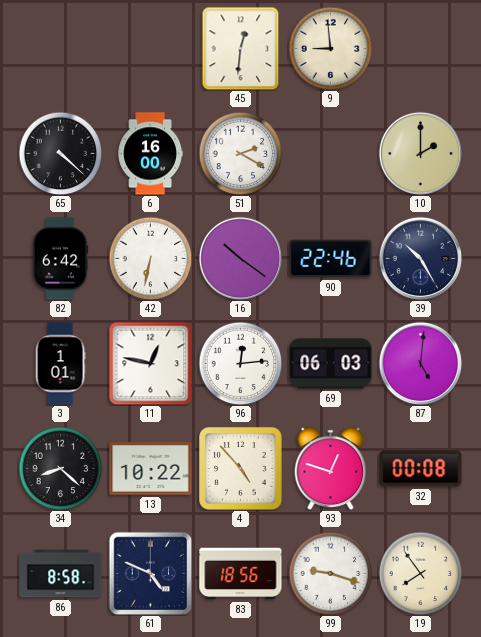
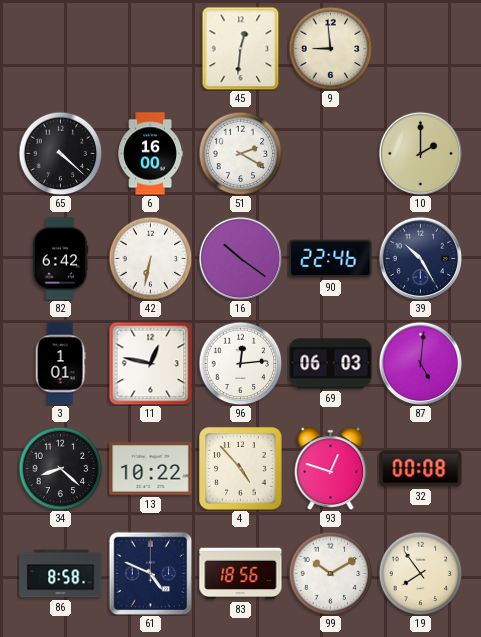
99: 9:18 -> 10:10
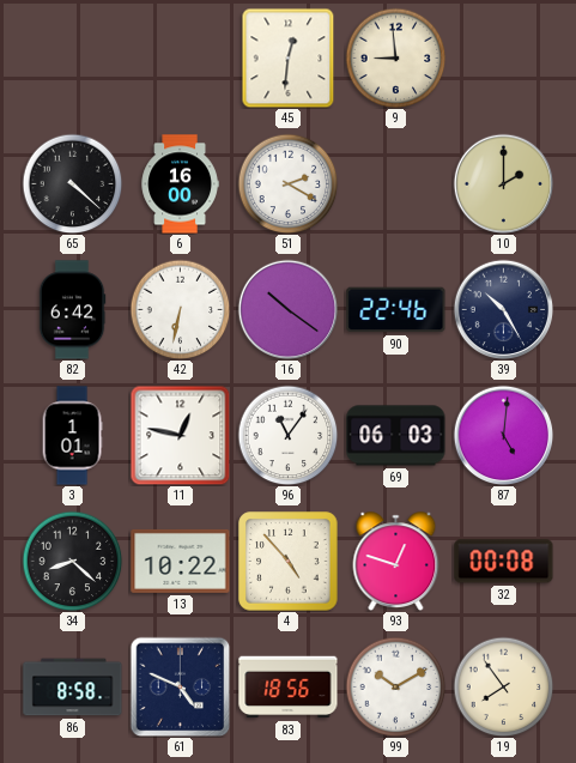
96: 12:14 -> 11:06
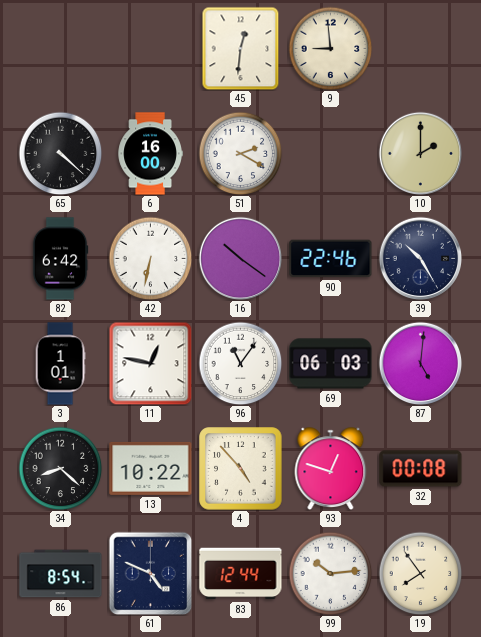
86: 8:58 -> 8:54
83: 18:56 -> 12:44
99: 10:10 -> 10:14
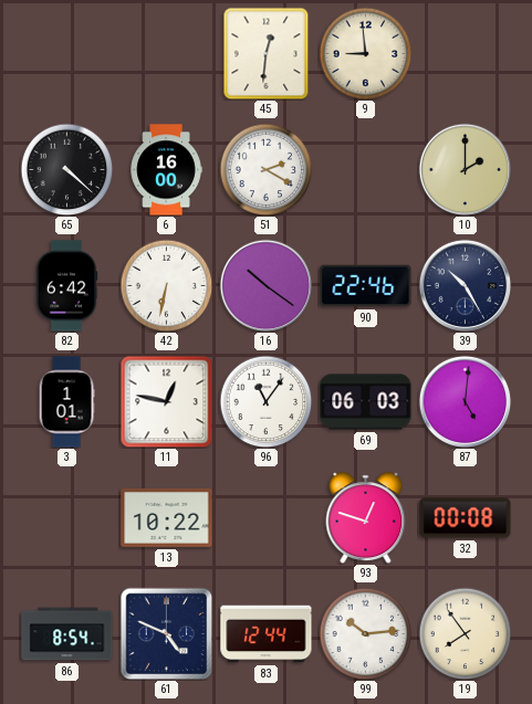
34: 8:22 -> none
4: 4:53 -> none
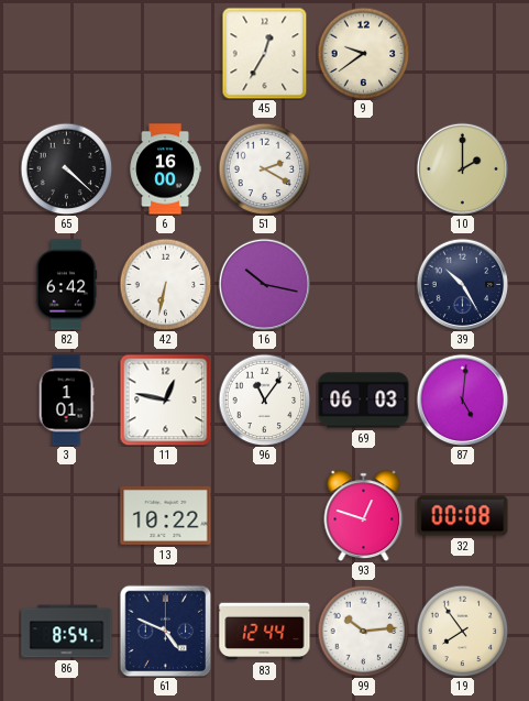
45: 12:31 -> 12:35
9: 8:59 -> 9:39
16: 10:21 -> 10:17
90: 22:46 -> none
